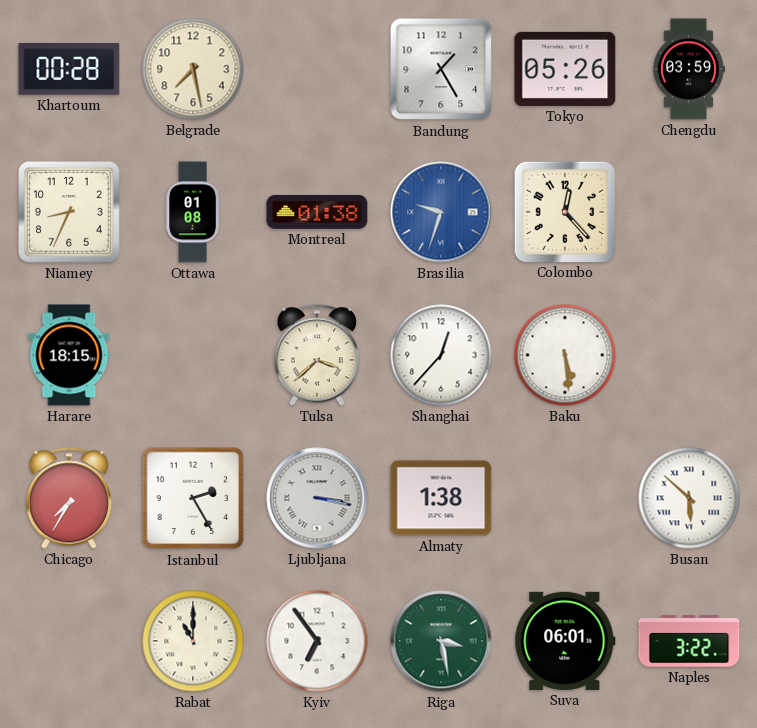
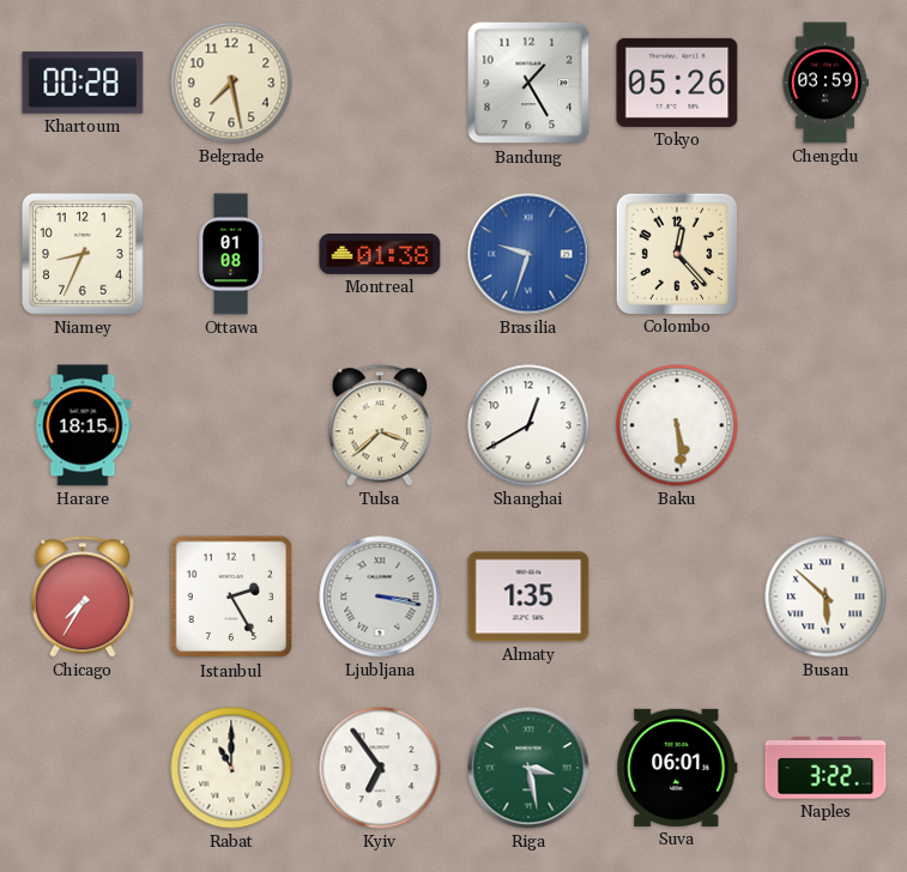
Shanghai: 12:37 -> 12:40
Almaty: 1:38 -> 1:35
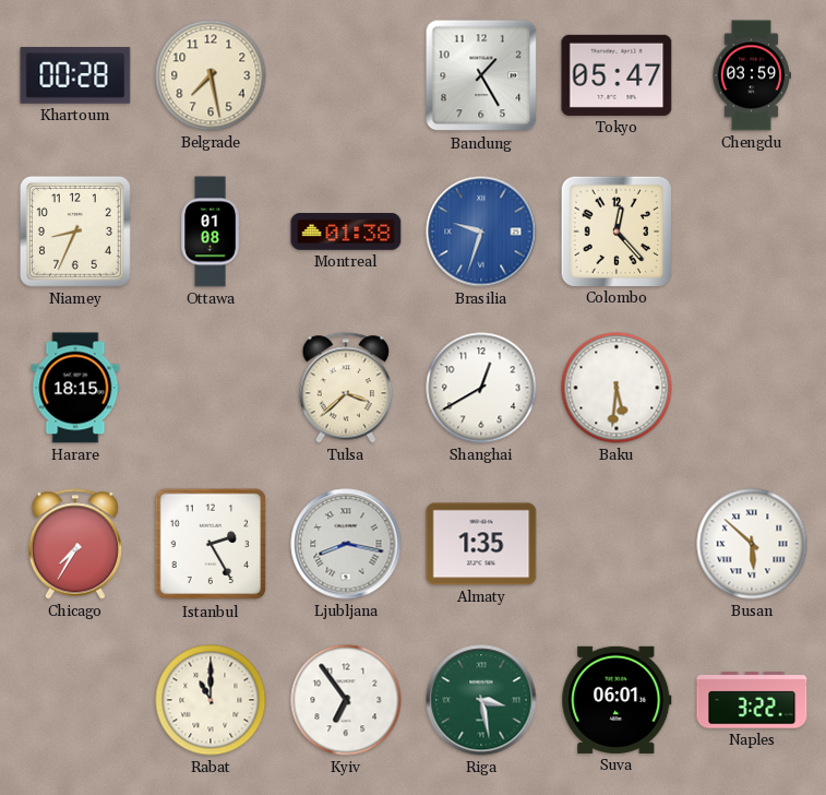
Tokyo: 05:26 -> 05:47
Baku: 5:29 -> 5:31
Ljubljana: 3:17 -> 8:17
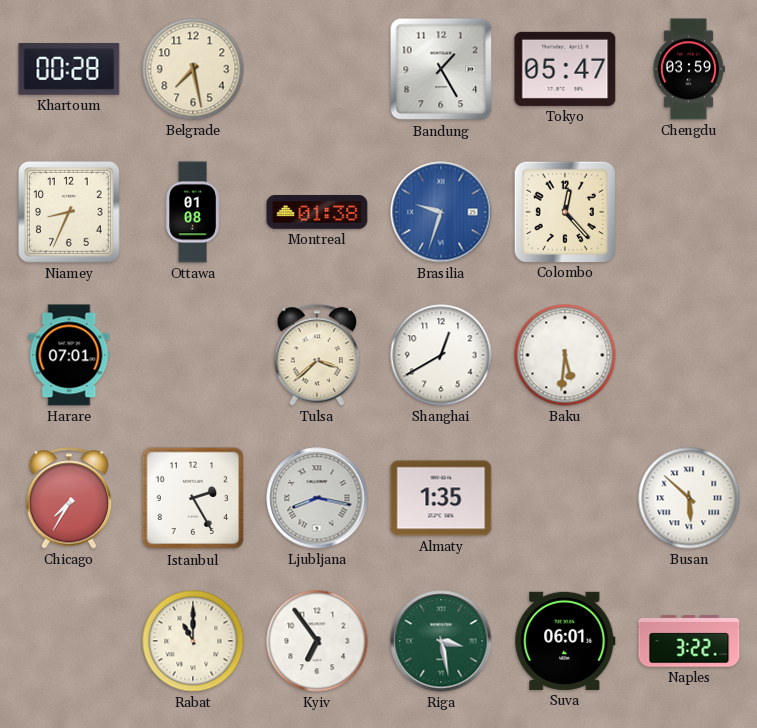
Harare: 18:15 -> 07:01
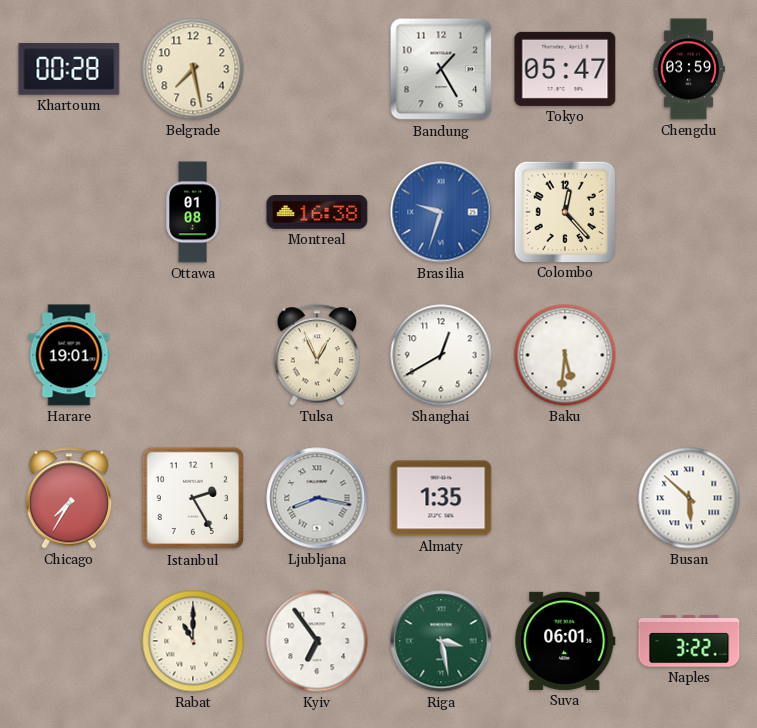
Niamey: 8:34 -> none
Montreal: 01:38 -> 16:38
Harare: 07:01 -> 19:01
Tulsa: 3:38 -> 12:56
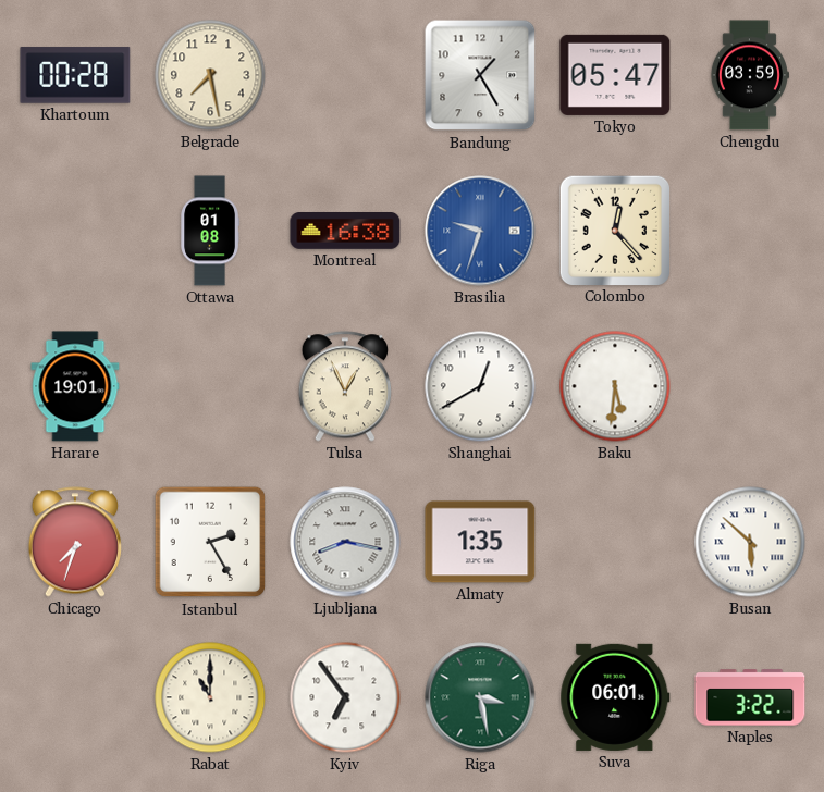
Chicago: 7:35 -> 7:33
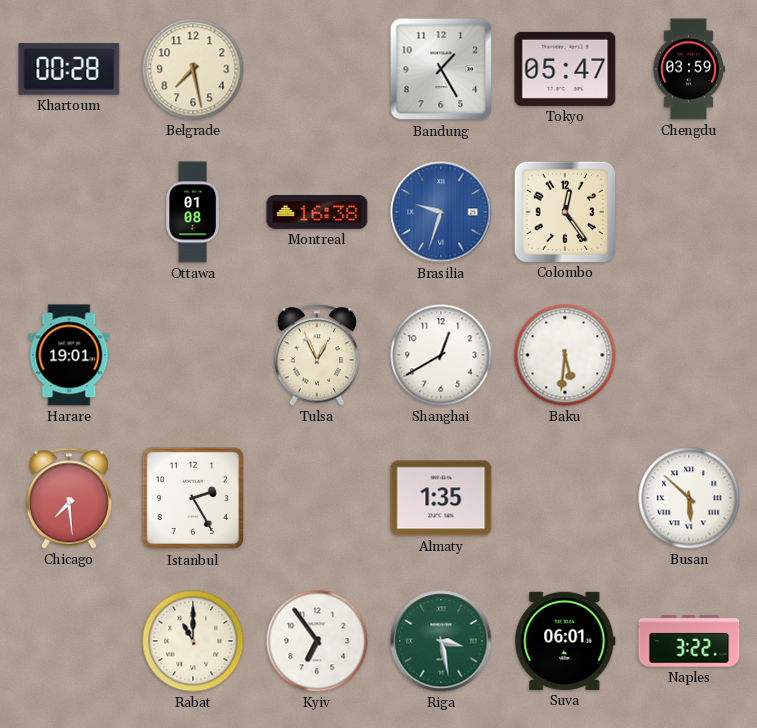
Colombo: 12:23 -> 12:24
Chicago: 7:33 -> 7:29
Ljubljana: 8:17 -> none
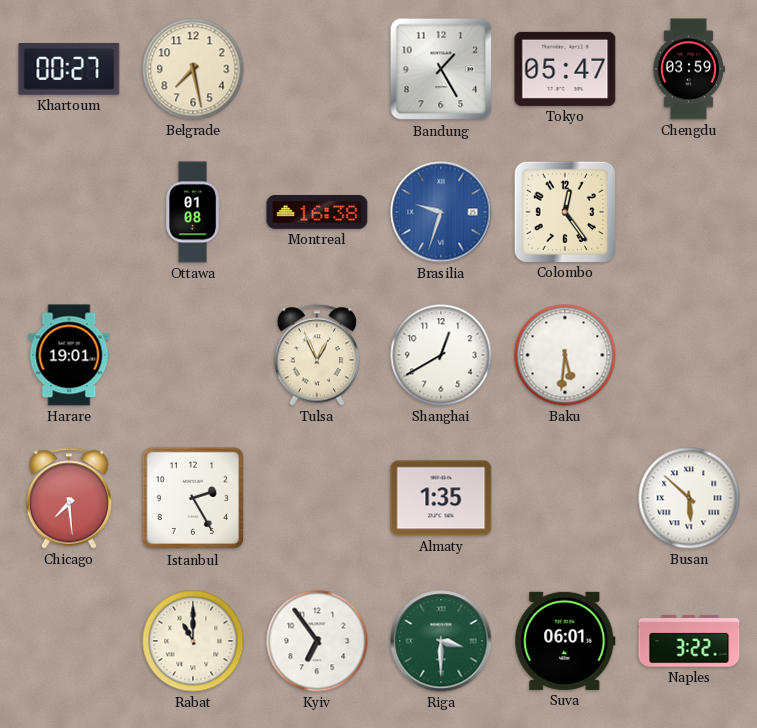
Khartoum: 00:28 -> 00:27
Riga: 3:28 -> 3:30
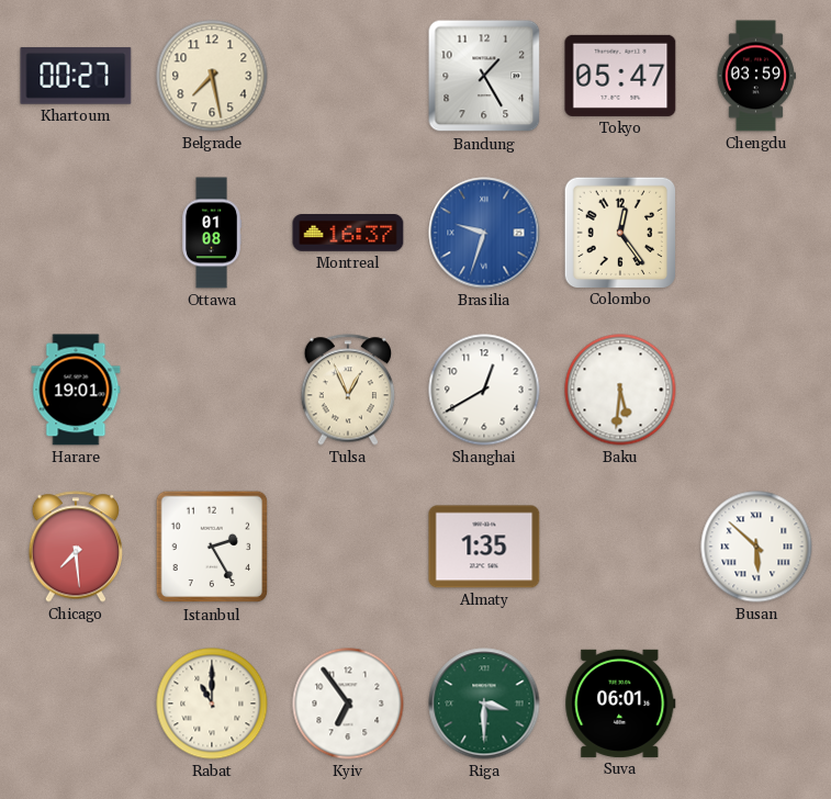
Montreal: 16:38 -> 16:37
Naples: 3:22 -> none
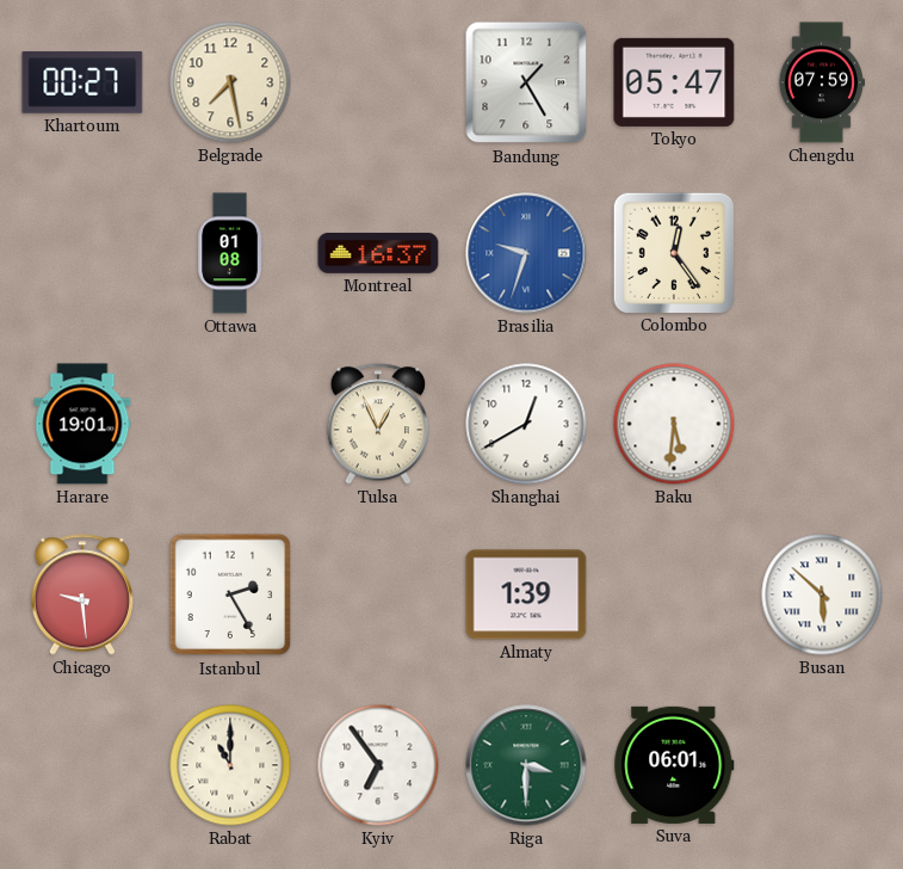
Chengdu: 03:59 -> 07:59
Chicago: 7:29 -> 9:29
Almaty: 1:35 -> 1:39
